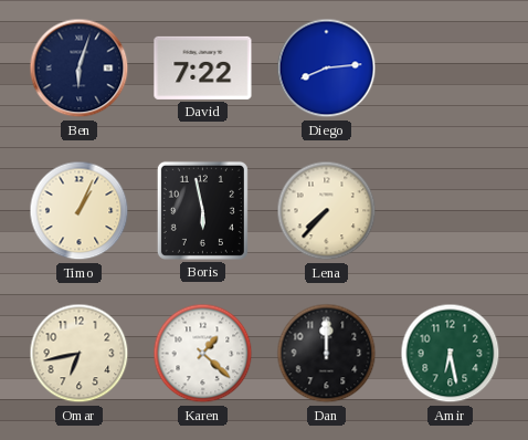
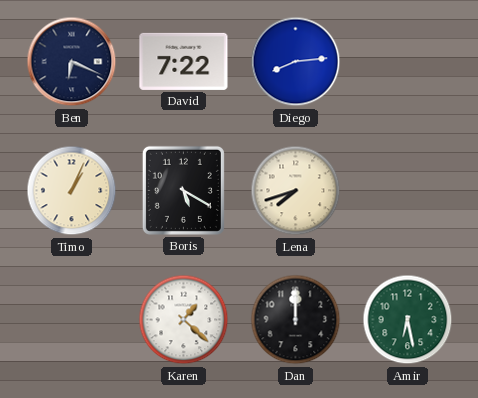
Ben: 6:03 -> 6:19
Boris: 5:58 -> 5:20
Lena: 7:37 -> 7:42
Omar: 6:43 -> none
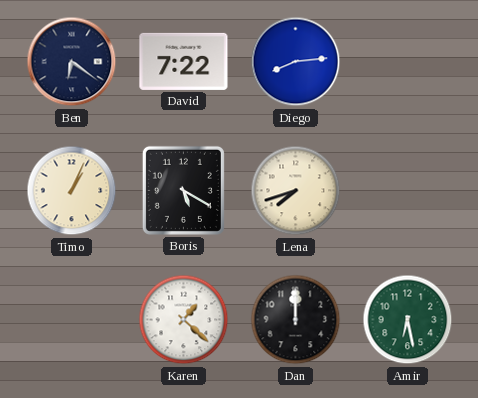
Ben: 6:19 -> 6:21
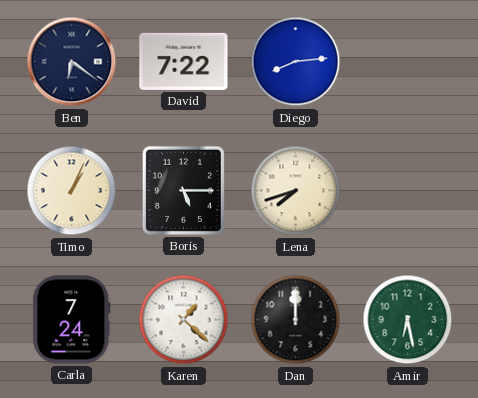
Boris: 5:20 -> 5:15
Carla: none -> 7:24
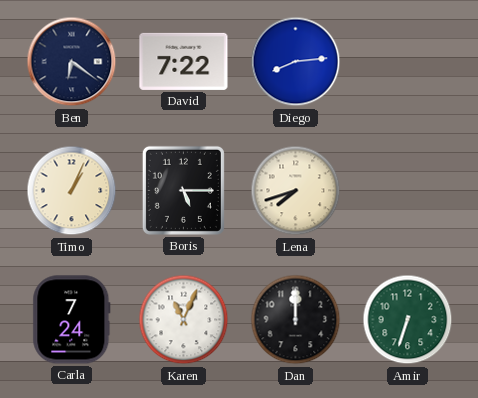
Karen: 1:22 -> 11:04
Amir: 6:28 -> 6:33
